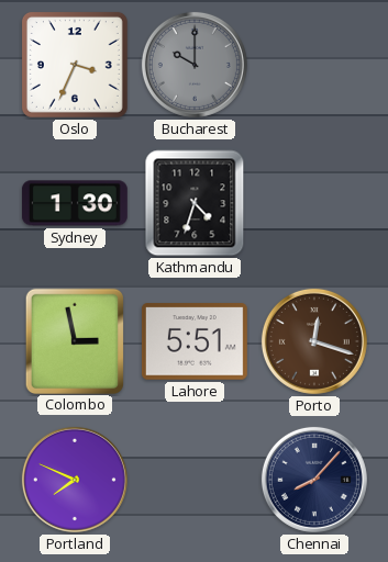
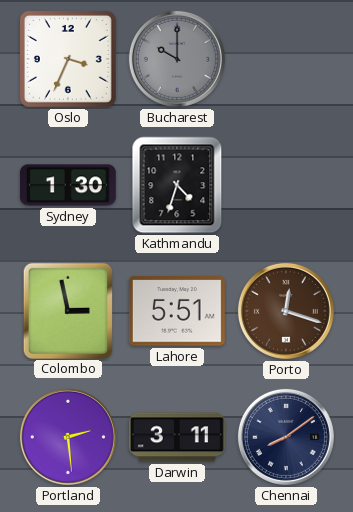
Portland: 7:49 -> 2:29
Darwin: none -> 3:11
Chennai: 8:07 -> 8:09
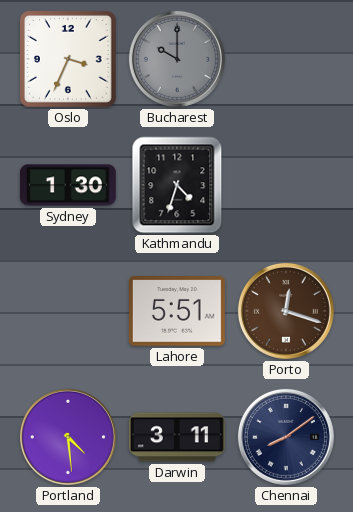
Colombo: 2:58 -> none
Portland: 2:29 -> 4:29
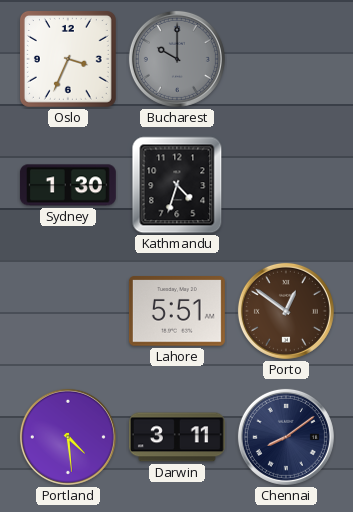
Porto: 12:18 -> 12:51
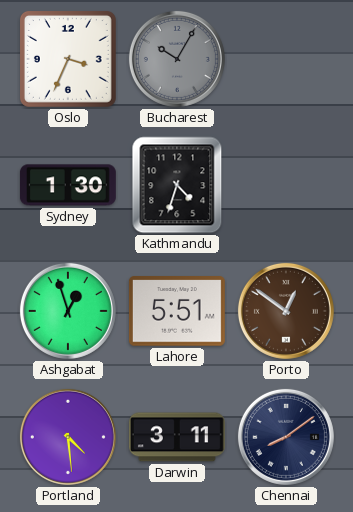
Bucharest: 10:00 -> 10:05
Ashgabat: none -> 12:57
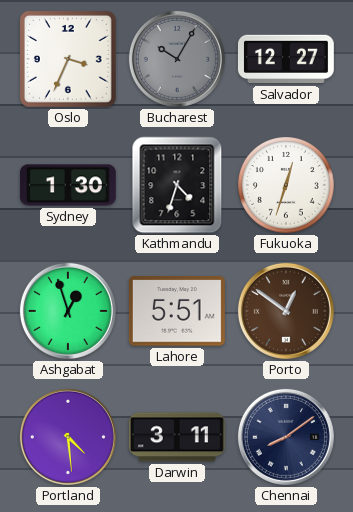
Salvador: none -> 12:27
Fukuoka: none -> 12:33
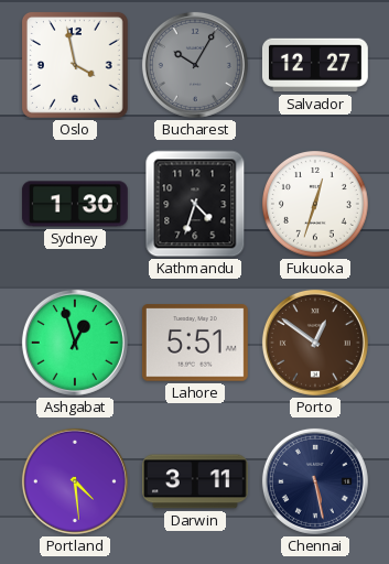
Oslo: 3:34 -> 3:58
Chennai: 8:09 -> 5:28
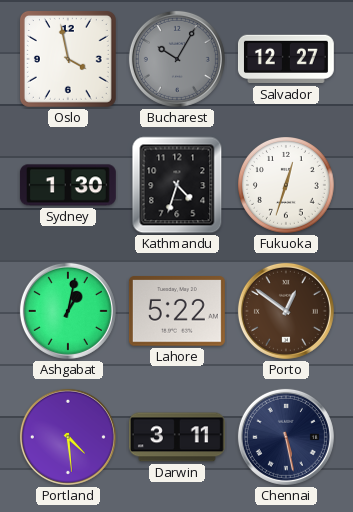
Ashgabat: 12:57 -> 1:02
Lahore: 5:51 -> 5:22
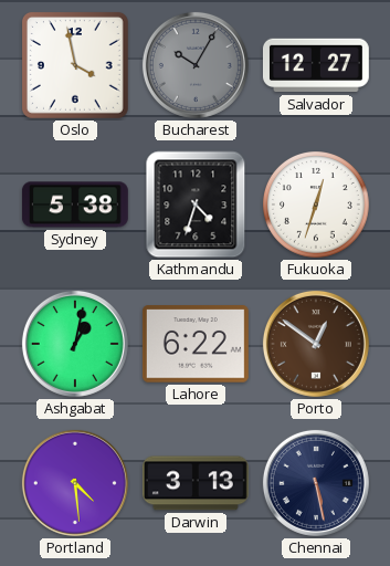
Sydney: 1:30 -> 5:38
Lahore: 5:22 -> 6:22
Darwin: 3:11 -> 3:13
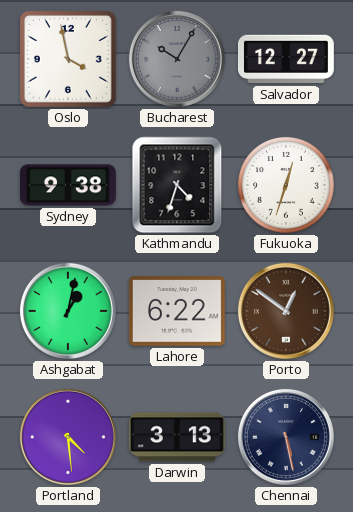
Sydney: 5:38 -> 9:38
